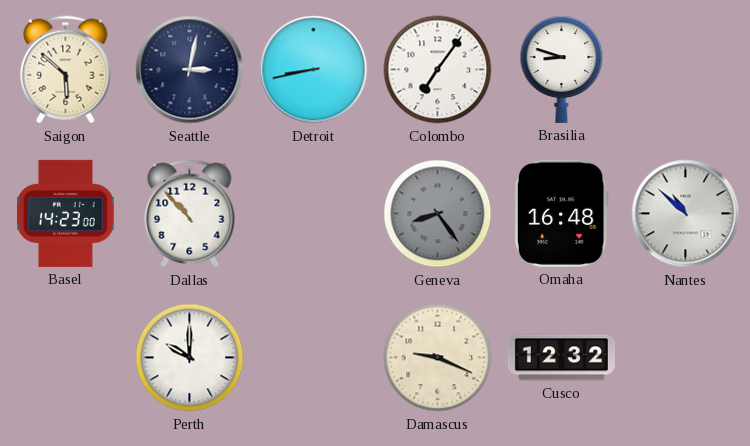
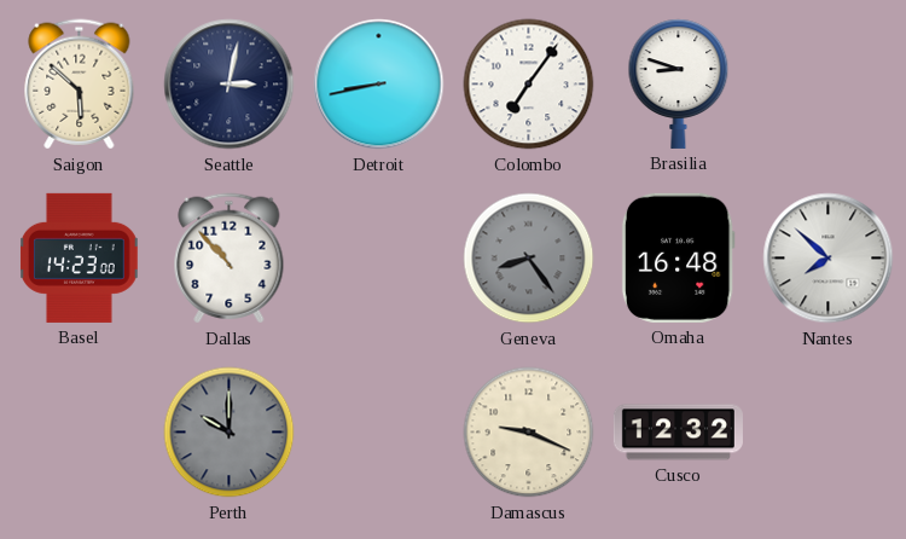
Nantes: 10:52 -> 7:52
Perth dial: white -> grey
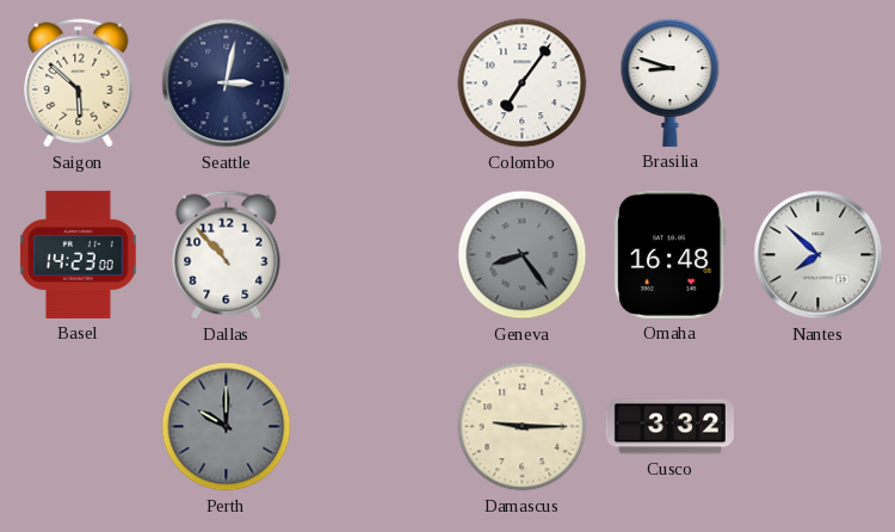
Detroit: 8:43 -> none
Damascus: 9:19 -> 9:15
Cusco: 12:32 -> 3:32
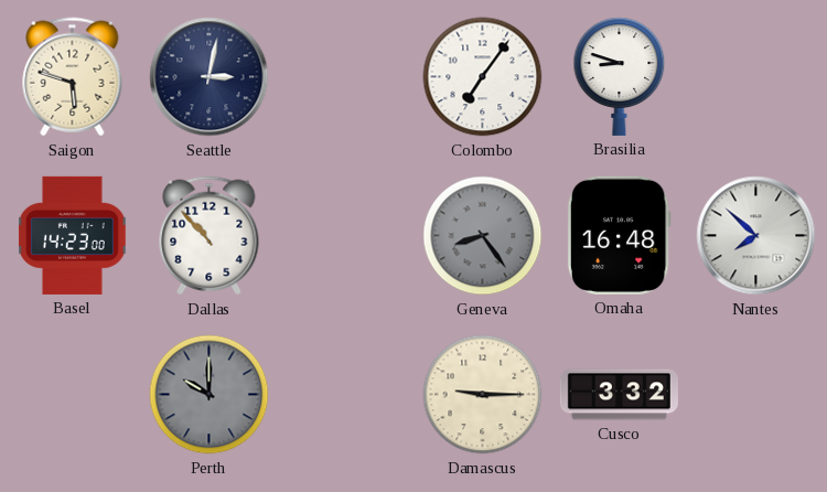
Saigon: 5:52 -> 5:48
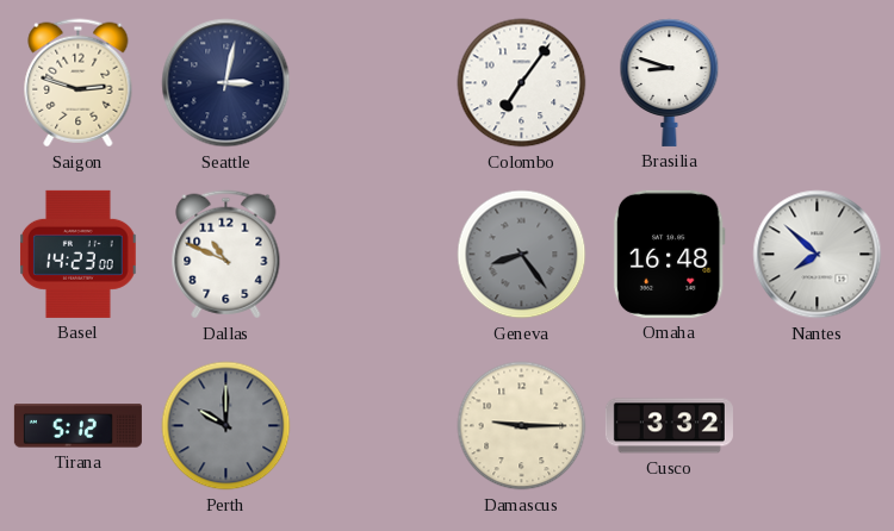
Saigon: 5:48 -> 2:48
Dallas: 10:53 -> 10:49
Tirana: none -> 5:12
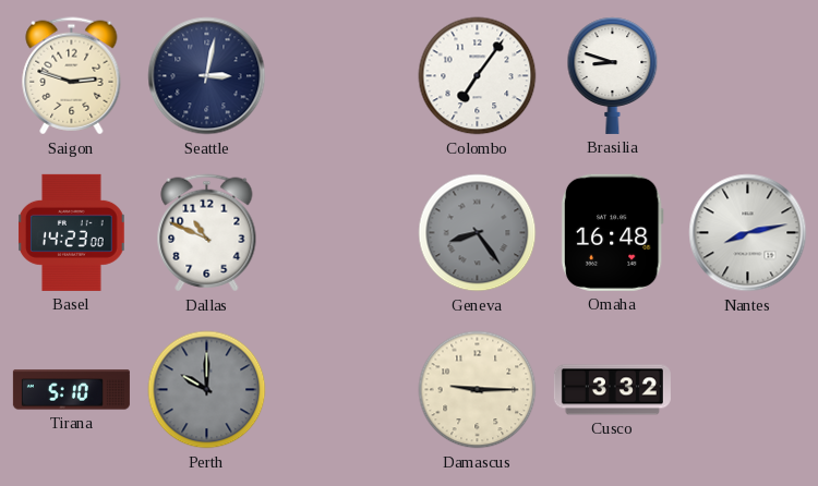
Nantes: 7:52 -> 8:13
Tirana: 5:12 -> 5:10
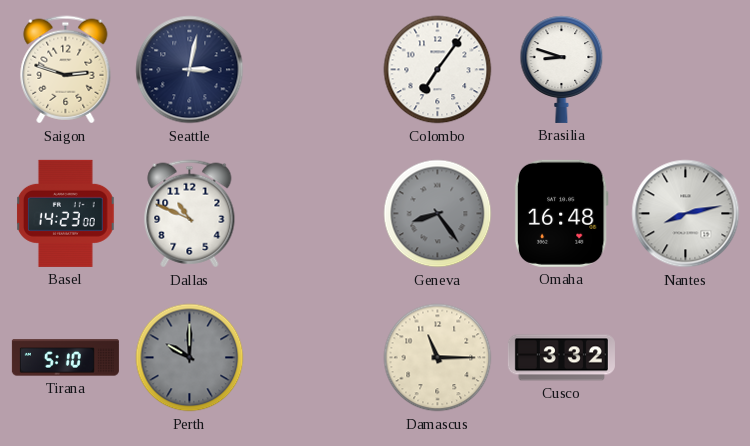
Damascus: 9:15 -> 11:15
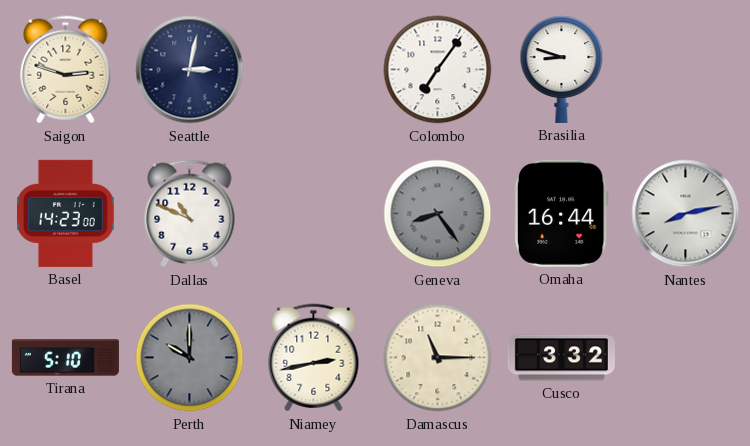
Omaha: 16:48 -> 16:44
Niamey: none -> 2:43
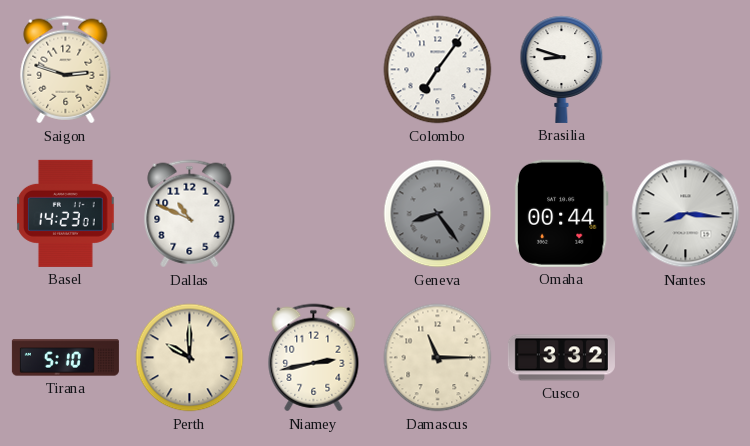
Seattle: 3:02 -> none
Basel: 14:23:00 -> 14:23:01
Omaha: 16:44 -> 00:44
Nantes: 8:13 -> 8:16
Perth dial: grey -> cream
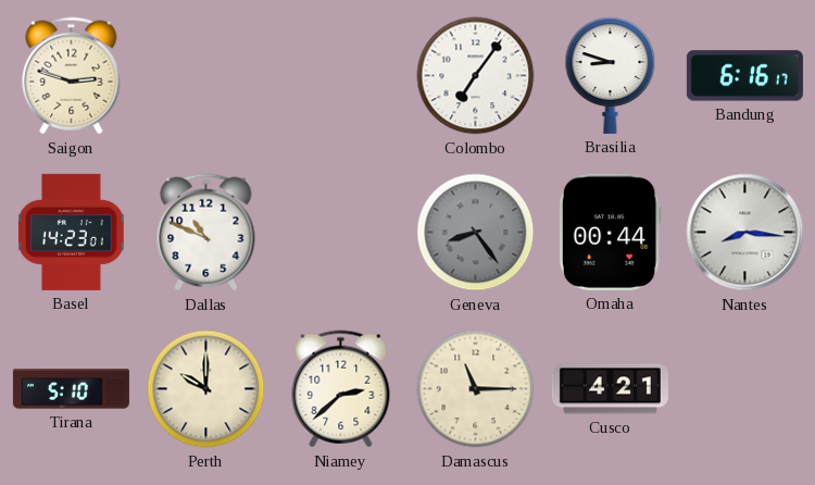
Bandung: none -> 6:16
Niamey: 2:43 -> 2:38
Cusco: 3:32 -> 4:21
